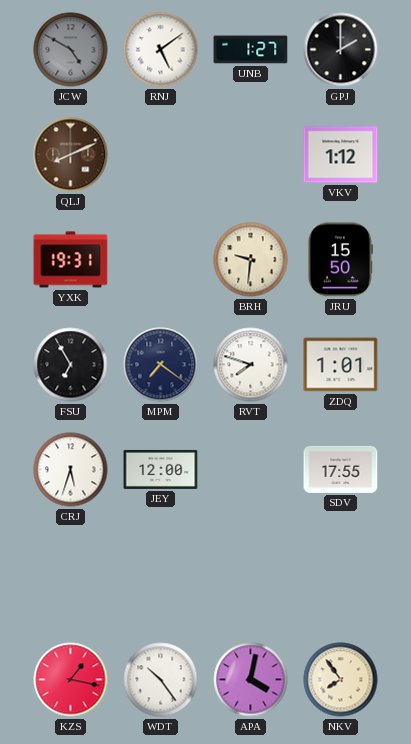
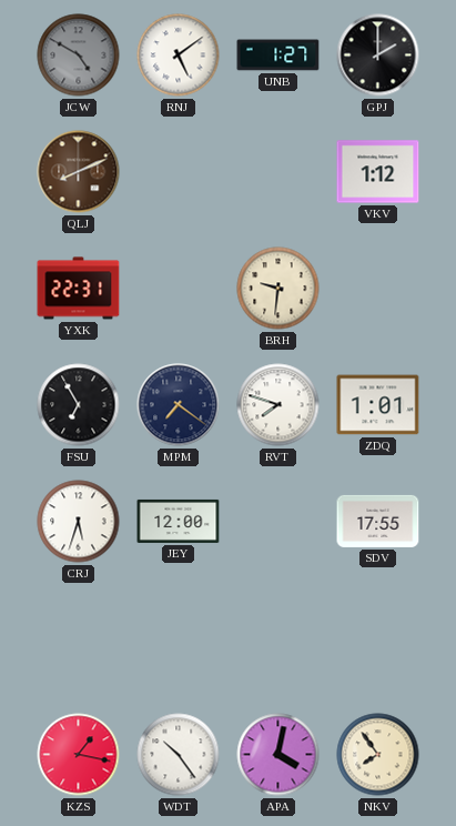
YXK: 19:31 -> 22:31
JRU: 15:50 -> none
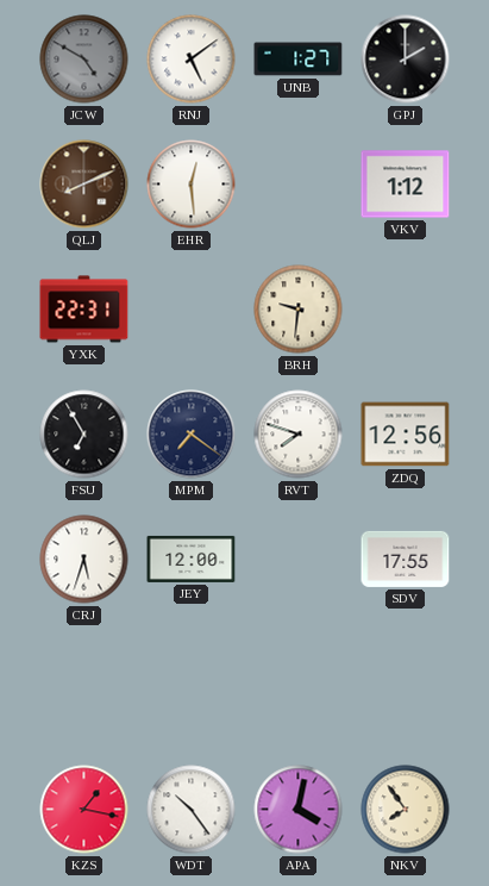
EHR: none -> 12:29
ZDQ: 1:01 -> 12:56
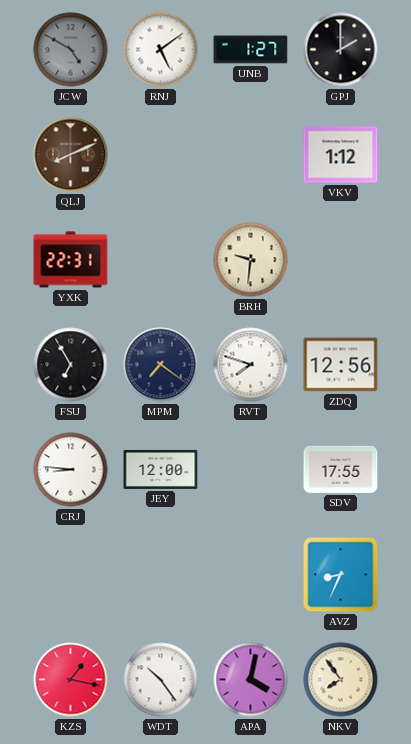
EHR: 12:29 -> none
CRJ: 5:33 -> 8:46
AVZ: none -> 8:34
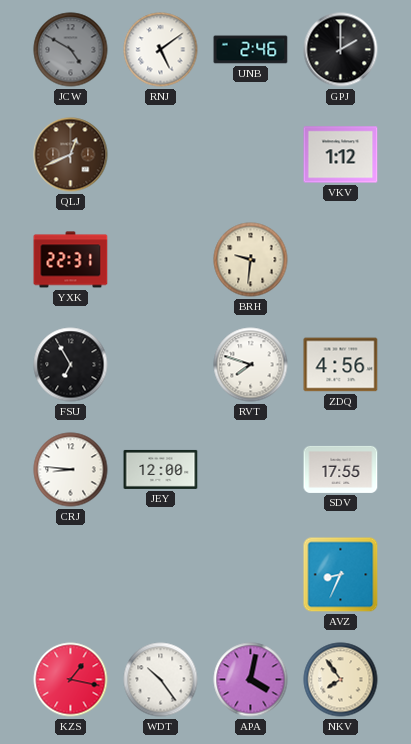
UNB: 1:27 -> 2:46
QLJ: 8:11 -> 12:41
MPM: 7:21 -> none
ZDQ: 12:56 -> 4:56
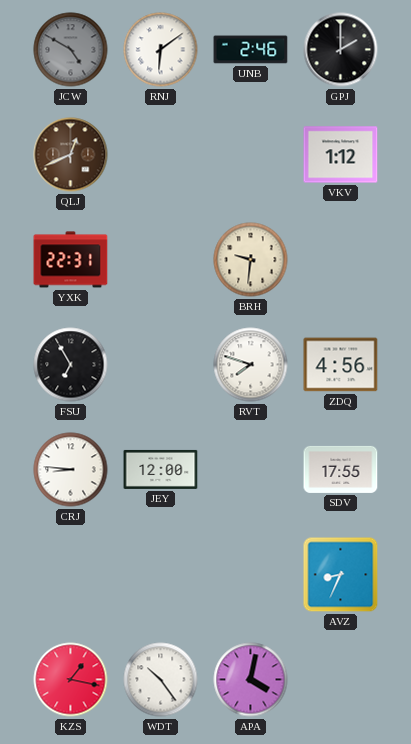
RNJ: 5:09 -> 6:09
NKV: 7:54 -> none
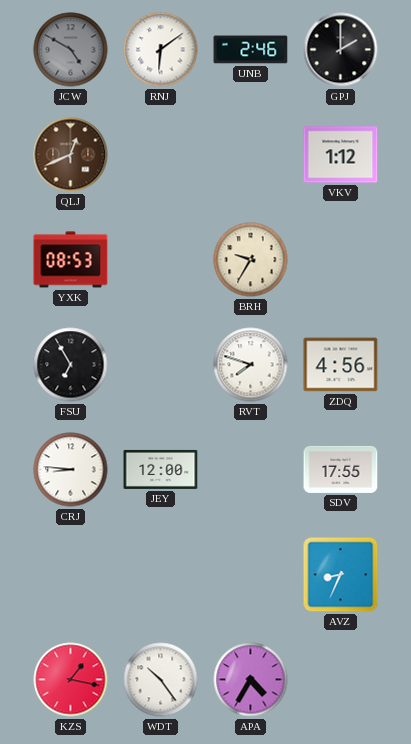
YXK: 22:31 -> 08:53
BRH: 9:31 -> 9:35
APA: 4:02 -> 4:35
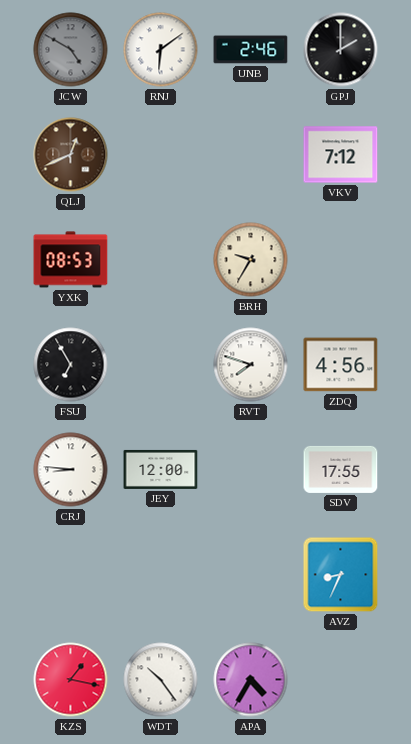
VKV: 1:12 -> 7:12
